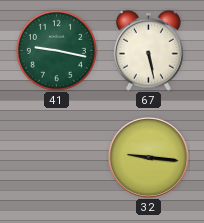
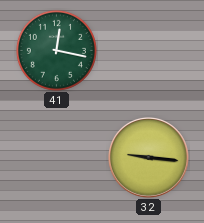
41: 9:17 -> 12:17
67: 5:28 -> none
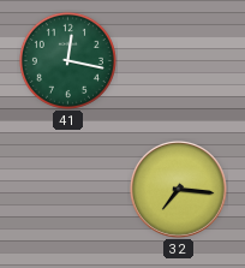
32: 9:16 -> 7:16
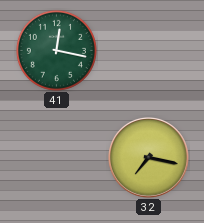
32: 7:16 -> 7:17
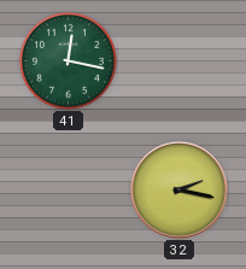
32: 7:17 -> 2:17
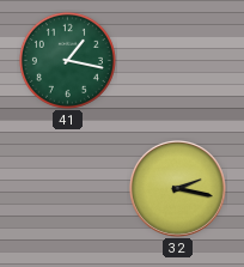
41: 12:17 -> 1:17
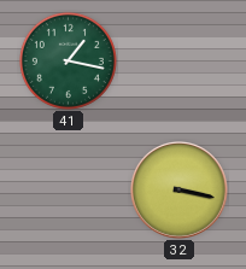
32: 2:17 -> 3:17
